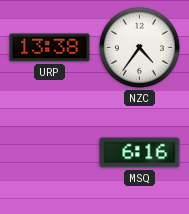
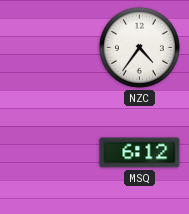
URP: 13:38 -> none
MSQ: 6:16 -> 6:12
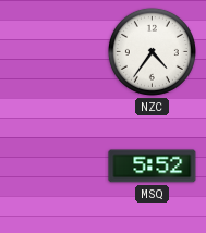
MSQ: 6:12 -> 5:52
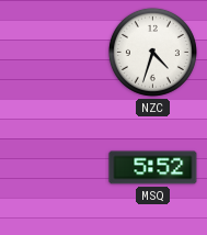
NZC: 4:36 -> 4:33
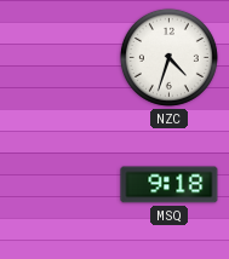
MSQ: 5:52 -> 9:18
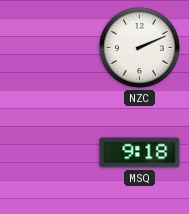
NZC: 4:33 -> 2:11
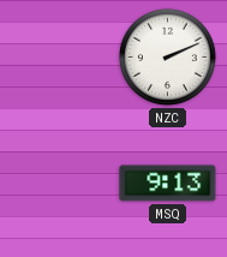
MSQ: 9:18 -> 9:13
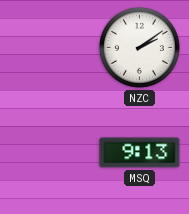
NZC: 2:11 -> 2:09
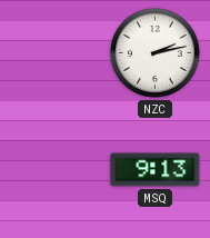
NZC: 2:09 -> 2:13
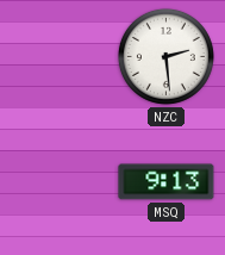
NZC: 2:13 -> 2:29
